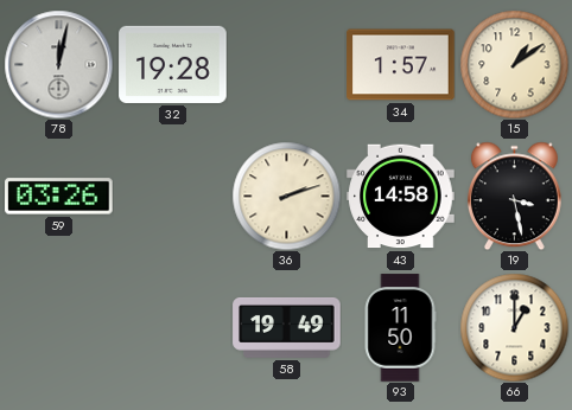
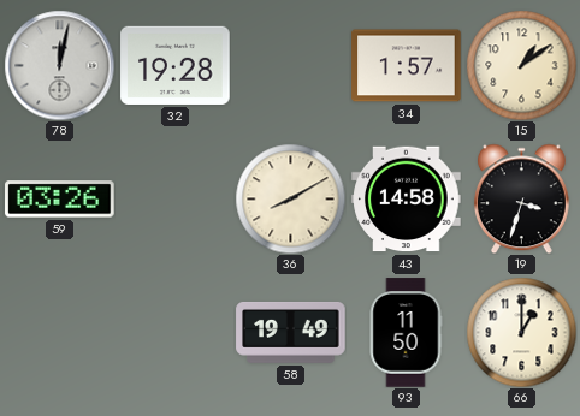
36: 2:12 -> 8:10
19: 3:28 -> 3:33
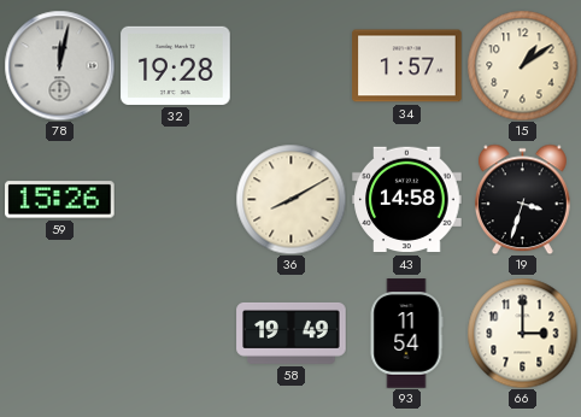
59: 03:26 -> 15:26
93: 11:50 -> 11:54
66: 1:00 -> 3:00
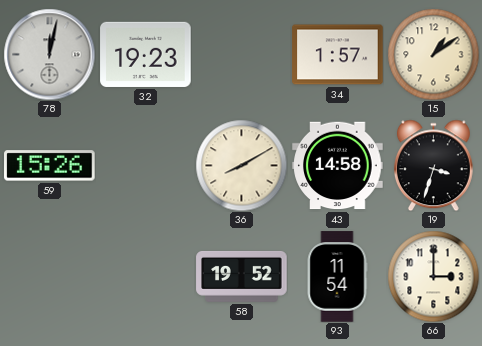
32: 19:28 -> 19:23
58: 19:49 -> 19:52
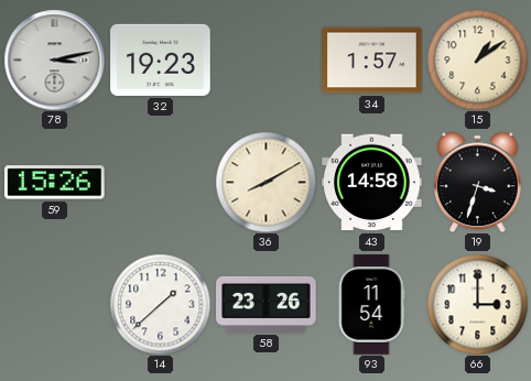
78: 12:02 -> 3:13
14: none -> 1:38
58: 19:52 -> 23:26
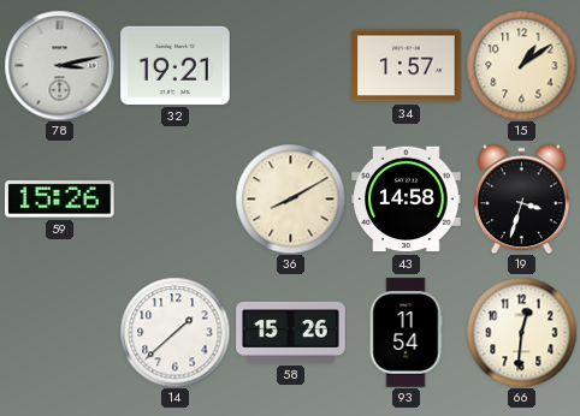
32: 19:23 -> 19:21
58: 23:26 -> 15:26
66: 3:00 -> 12:31
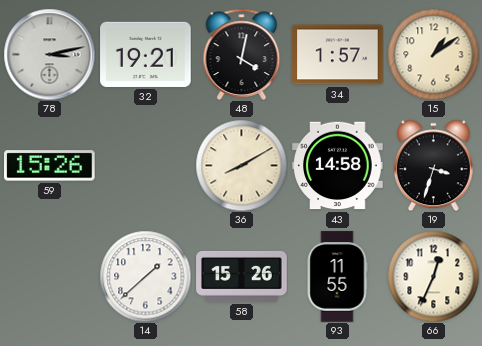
48: none -> 4:02
93: 11:54 -> 11:55
66: 12:31 -> 12:34
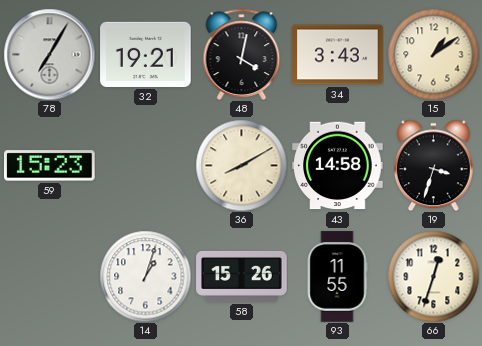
78: 3:13 -> 7:05
34: 1:57 -> 3:43
59: 15:26 -> 15:23
14: 1:38 -> 1:03
66: 12:34 -> 12:33
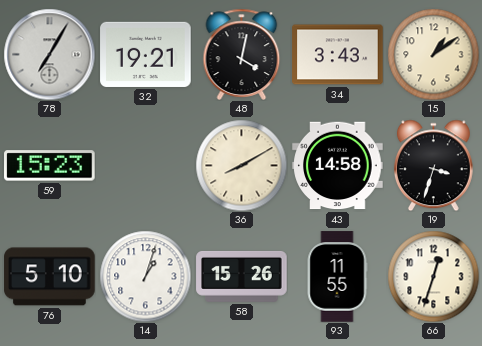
76: none -> 5:10
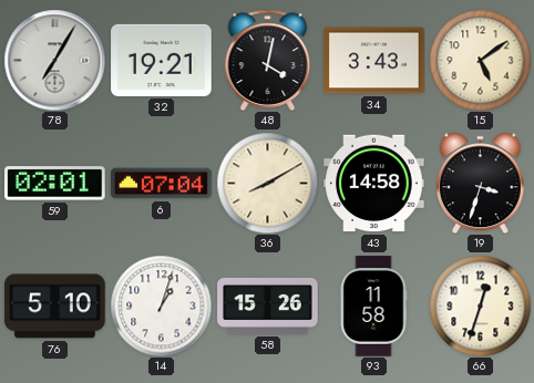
15: 1:09 -> 5:09
59: 15:23 -> 02:01
6: none -> 07:04
93: 11:55 -> 11:58
